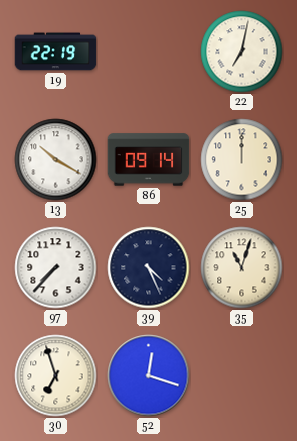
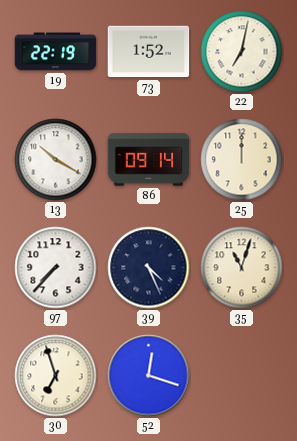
73: none -> 1:52
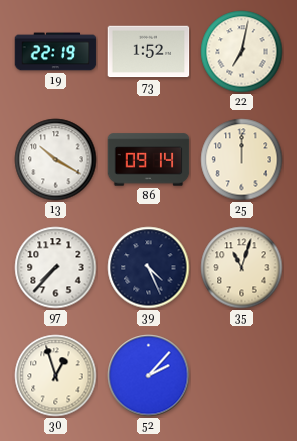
30: 6:57 -> 12:57
52: 12:18 -> 2:07
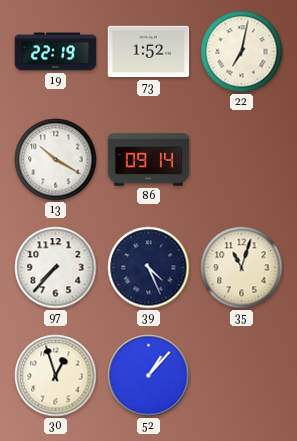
25: 12:00 -> none
52: 2:07 -> 1:07
